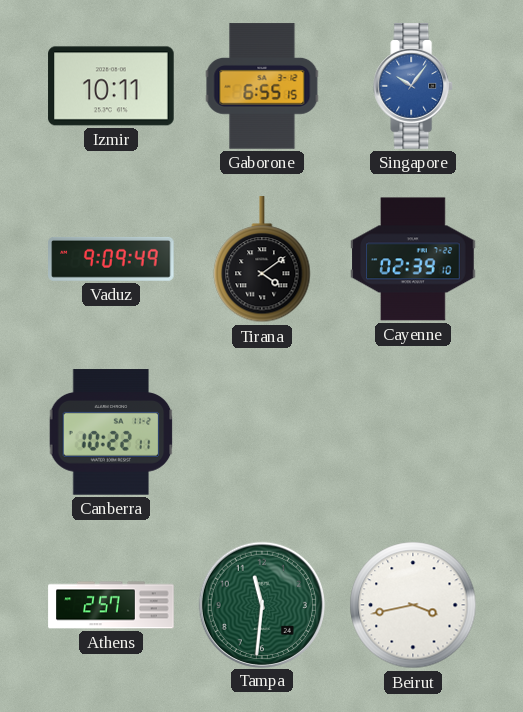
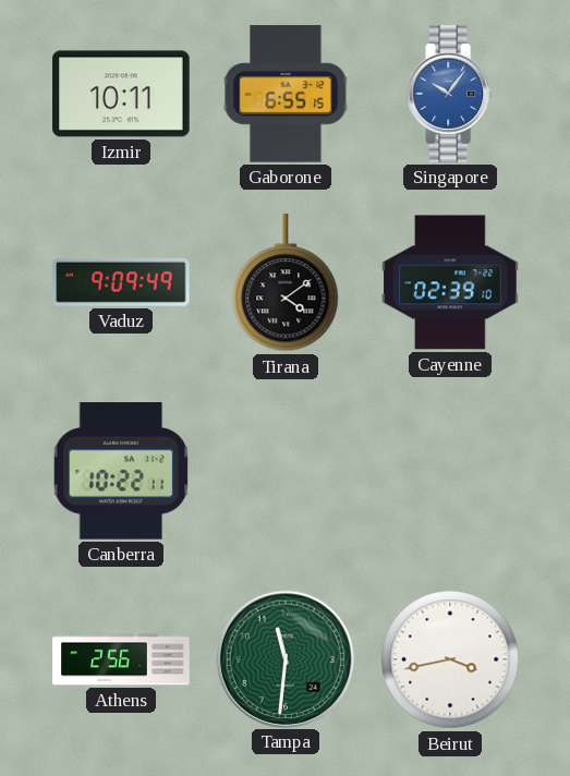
Athens: 2:57 -> 2:56
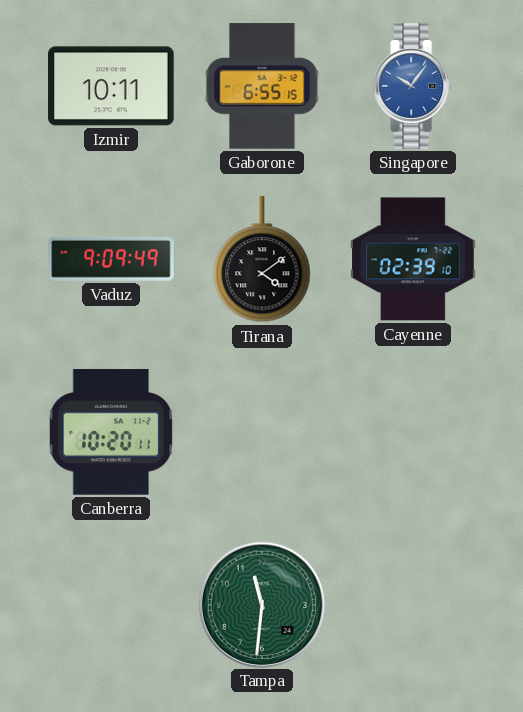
Canberra: 10:22 -> 10:20
Athens: 2:56 -> none
Beirut: 3:43 -> none
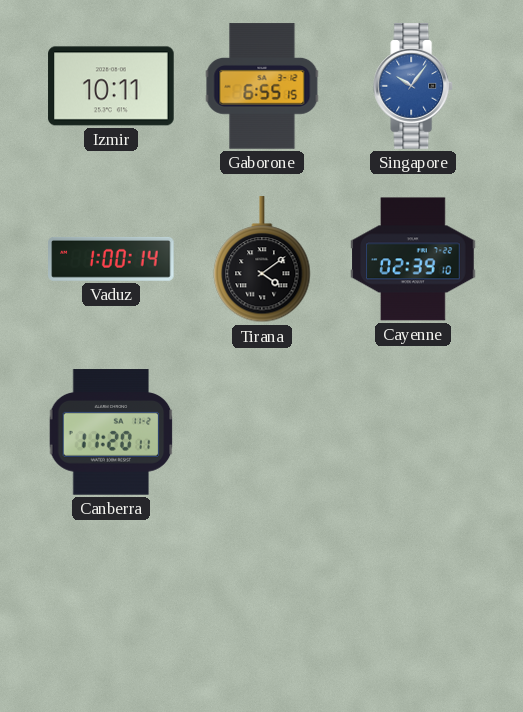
Vaduz: 9:09 -> 1:00
Canberra: 10:20 -> 11:20
Tampa: 11:31 -> none
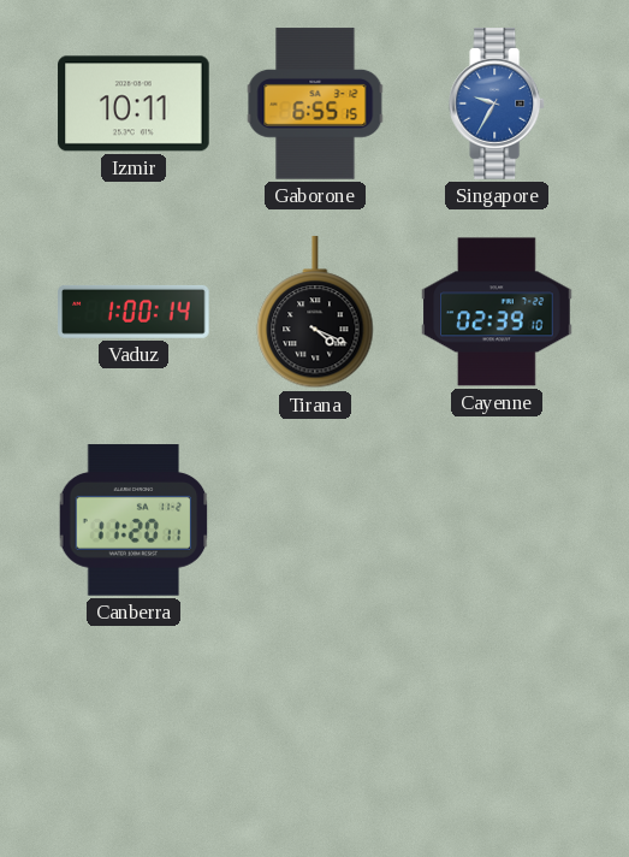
Singapore: 10:06 -> 9:35
Tirana: 4:09 -> 4:19
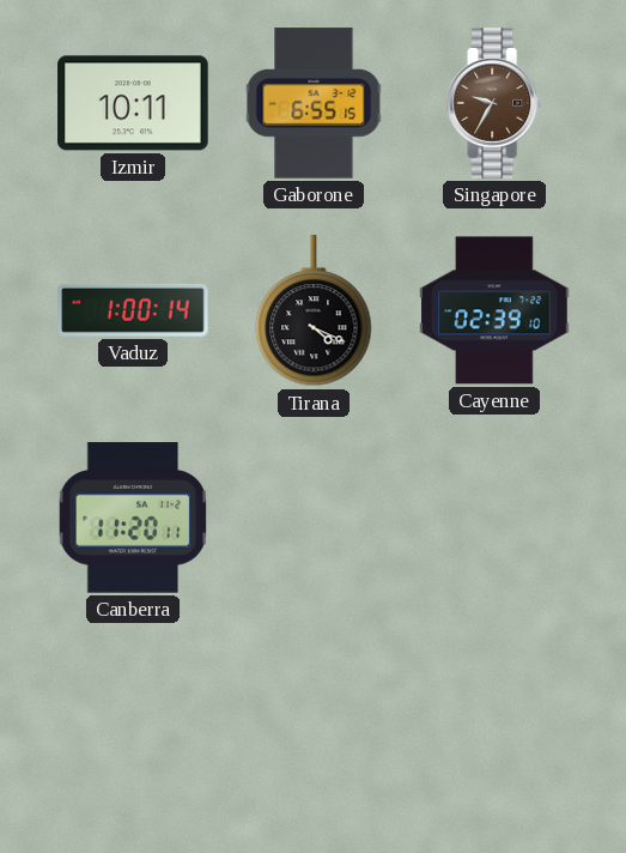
Singapore dial: blue -> brown
